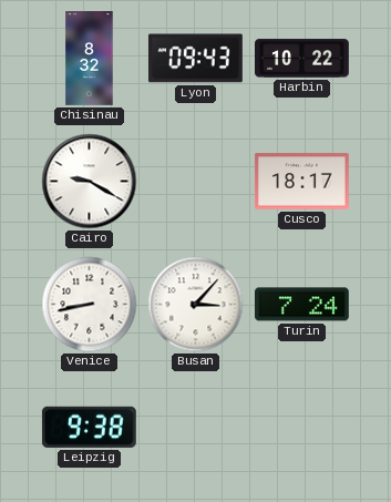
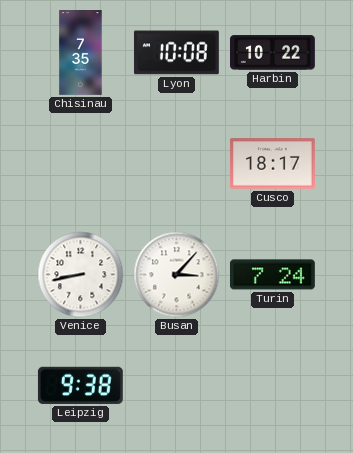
Chisinau: 8:32 -> 7:35
Lyon: 09:43 -> 10:08
Cairo: 9:20 -> none
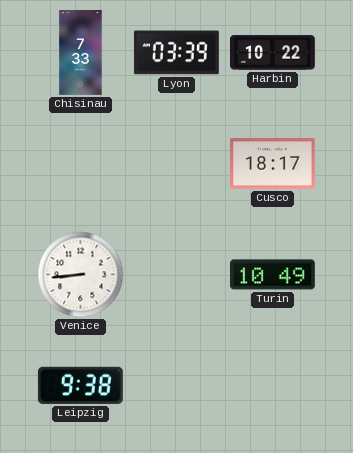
Chisinau: 7:35 -> 7:33
Lyon: 10:08 -> 03:39
Venice: 8:43 -> 8:44
Busan: 3:07 -> none
Turin: 7:24 -> 10:49
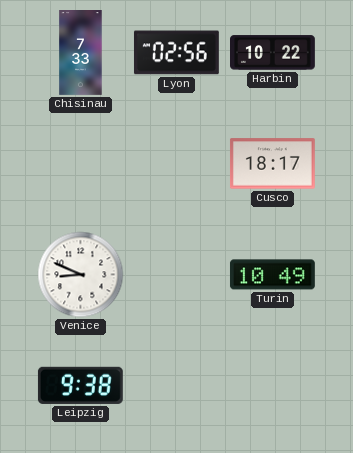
Lyon: 03:39 -> 02:56
Venice: 8:44 -> 8:49
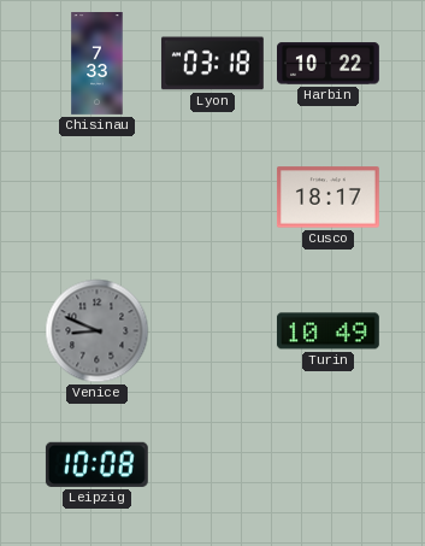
Lyon: 02:56 -> 03:18
Venice dial: white -> grey
Leipzig: 9:38 -> 10:08
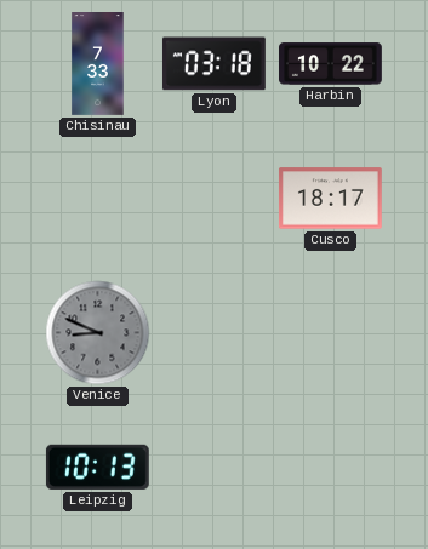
Turin: 10:49 -> none
Leipzig: 10:08 -> 10:13
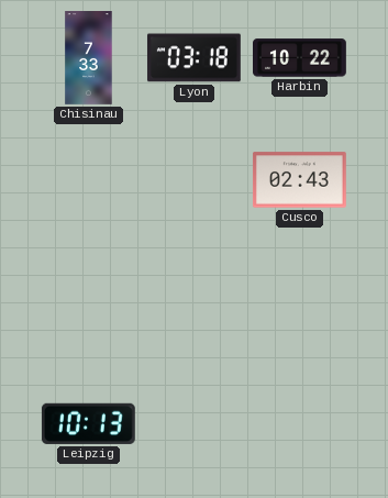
Cusco: 18:17 -> 02:43
Venice: 8:49 -> none
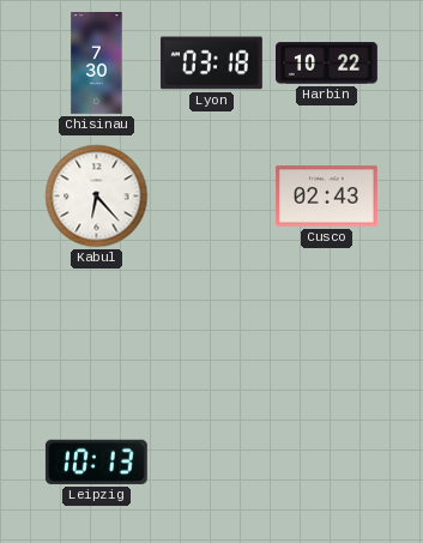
Chisinau: 7:33 -> 7:30
Kabul: none -> 6:23
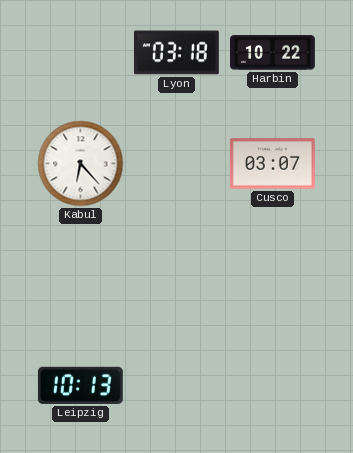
Chisinau: 7:30 -> none
Cusco: 02:43 -> 03:07
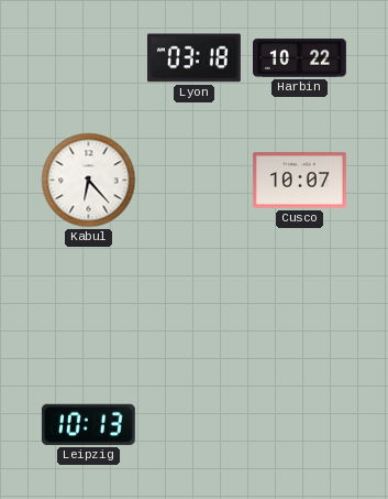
Cusco: 03:07 -> 10:07
